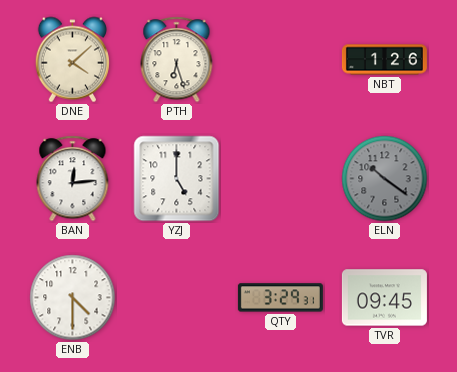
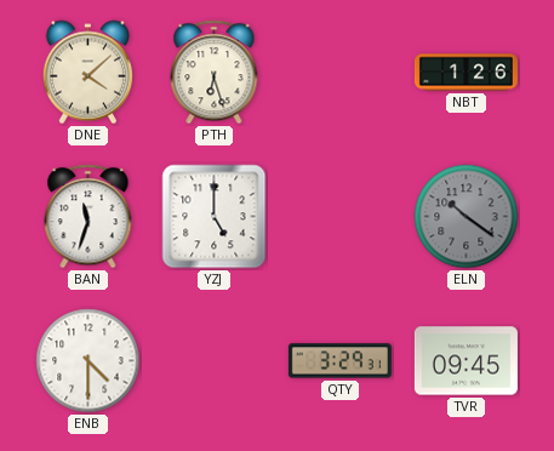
BAN: 12:14 -> 11:33
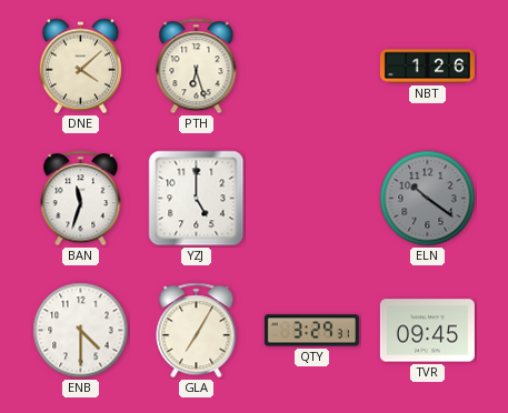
GLA: none -> 7:05
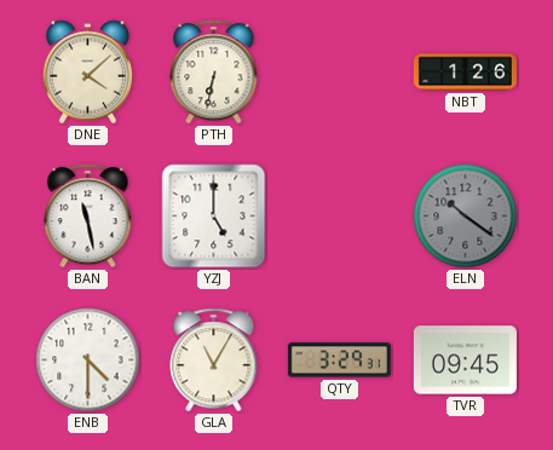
PTH: 6:27 -> 6:32
BAN: 11:33 -> 11:28
GLA: 7:05 -> 11:05
